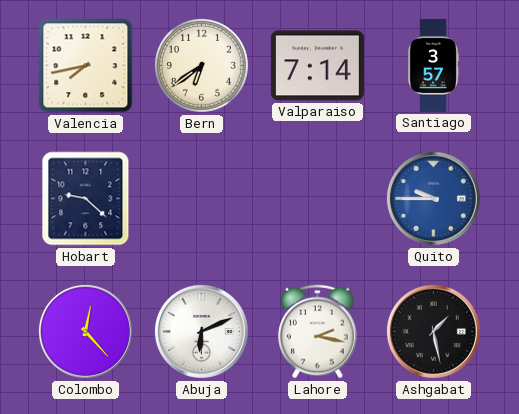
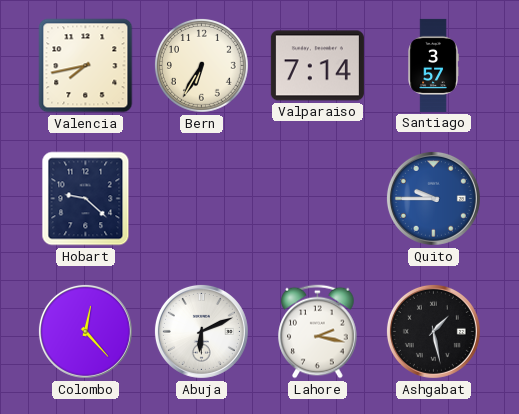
Bern: 6:39 -> 6:35
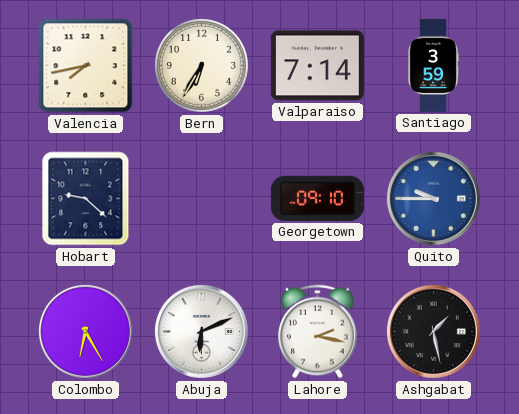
Santiago: 3:57 -> 3:59
Georgetown: none -> 09:10
Colombo: 12:23 -> 6:25
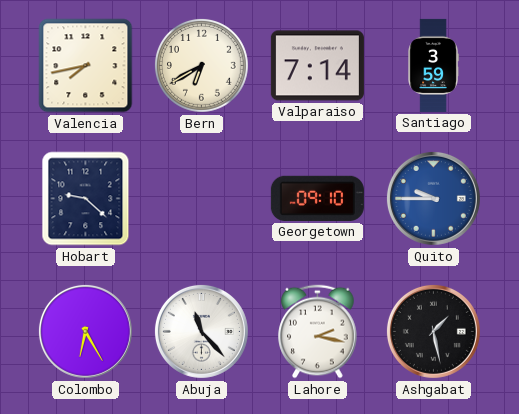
Bern: 6:35 -> 6:40
Abuja: 6:11 -> 11:23
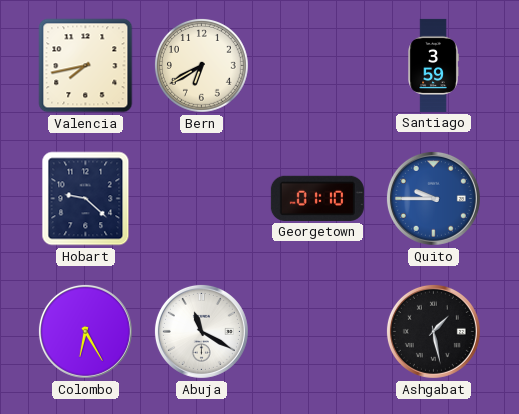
Valparaiso: 7:14 -> none
Georgetown: 09:10 -> 01:10
Abuja: 11:23 -> 11:20
Lahore: 2:17 -> none
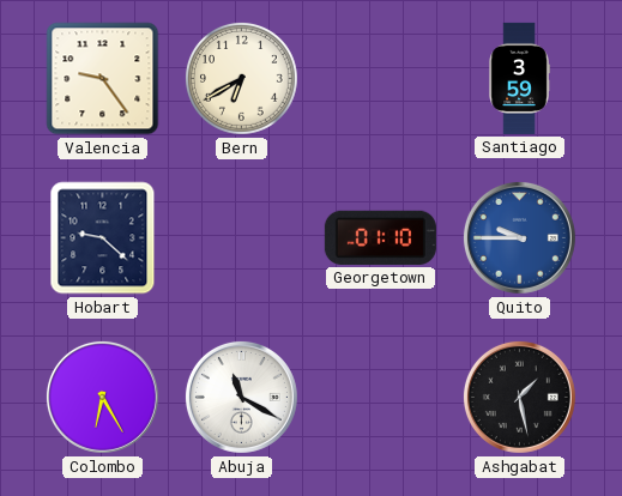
Valencia: 7:43 -> 9:24
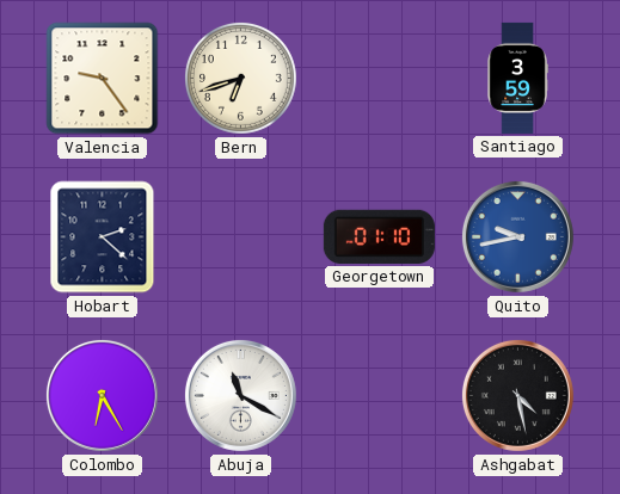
Bern: 6:40 -> 6:42
Hobart: 9:22 -> 2:22
Quito: 9:45 -> 9:43
Ashgabat: 1:28 -> 4:28
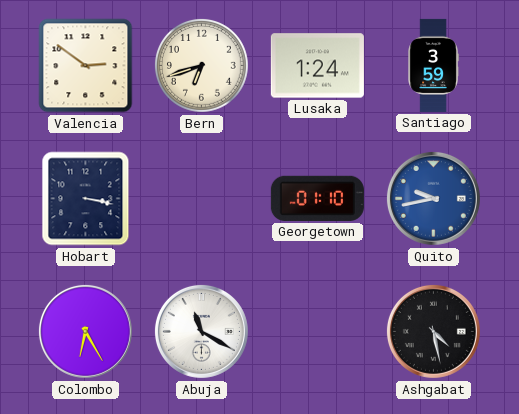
Valencia: 9:24 -> 2:51
Lusaka: none -> 1:24
Hobart: 2:22 -> 3:17
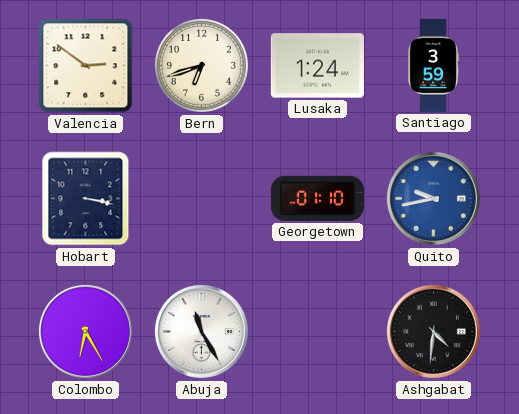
Abuja: 11:20 -> 11:25
Ashgabat: 4:28 -> 4:31
